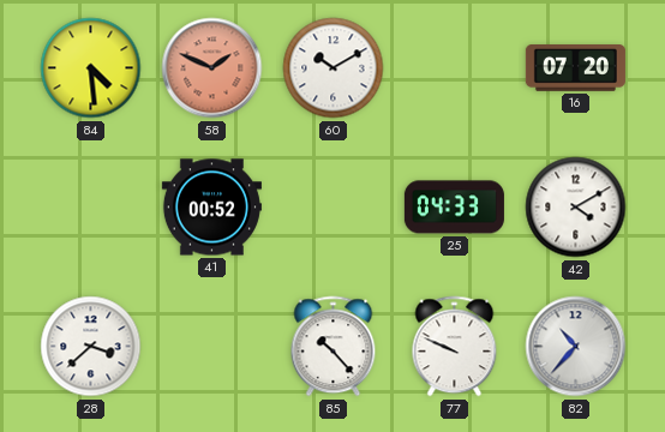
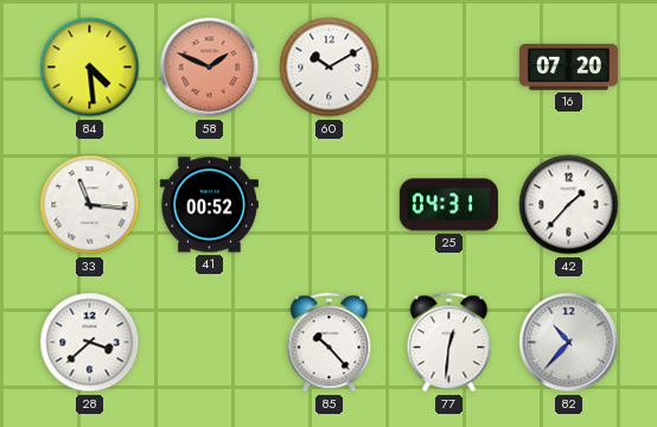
33: none -> 11:16
25: 04:33 -> 04:31
42: 4:10 -> 1:37
77: 9:49 -> 12:31
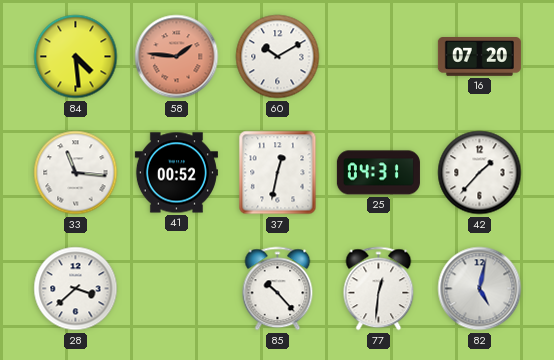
58: 1:49 -> 1:46
37: none -> 12:32
82: 10:37 -> 5:02
